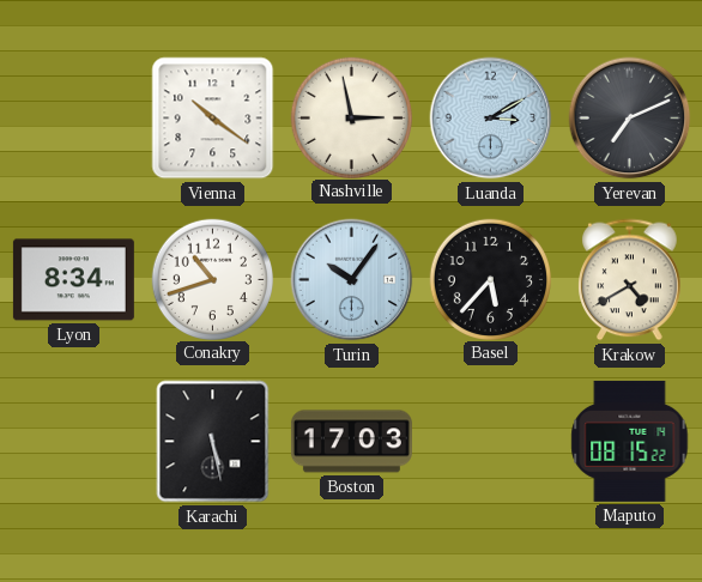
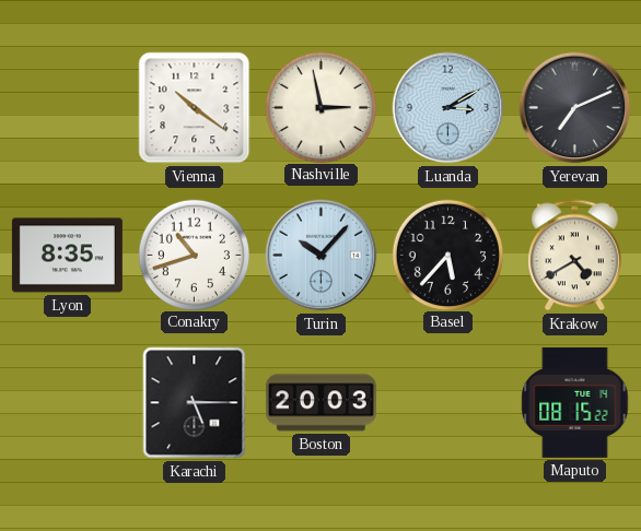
Lyon: 8:34 -> 8:35
Turin: 10:06 -> 10:07
Karachi: 5:28 -> 5:15
Boston: 17:03 -> 20:03
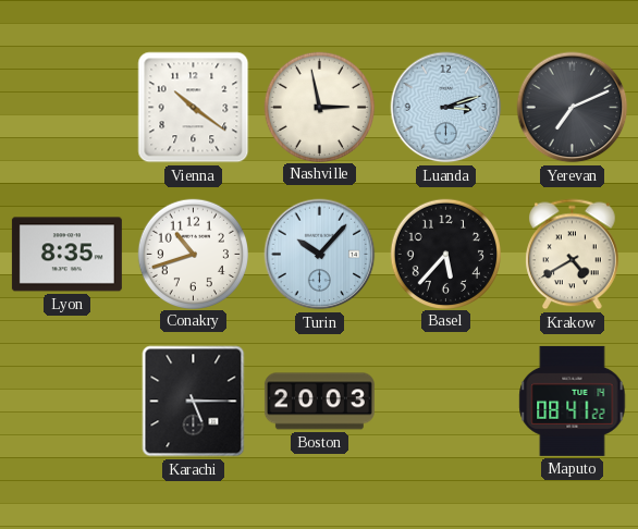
Luanda: 3:10 -> 3:12
Maputo: 08:15 -> 08:41
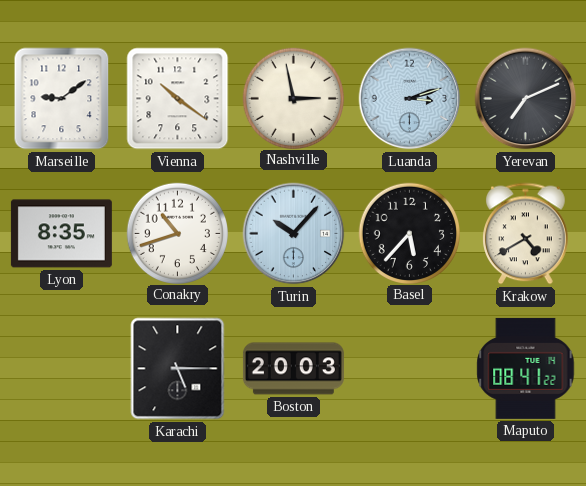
Marseille: none -> 9:09
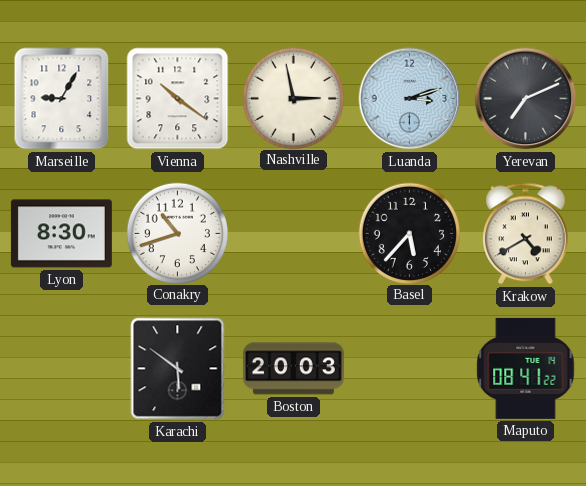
Marseille: 9:09 -> 9:05
Lyon: 8:35 -> 8:30
Turin: 10:07 -> none
Karachi: 5:15 -> 5:51
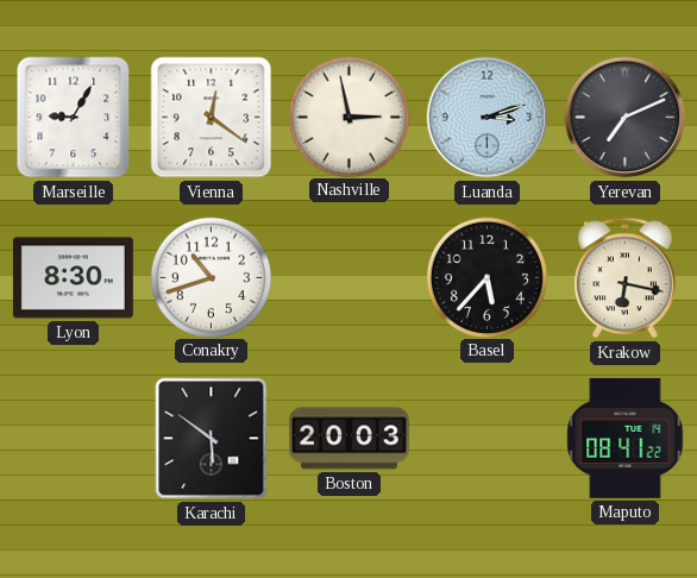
Vienna: 10:21 -> 12:21
Krakow: 4:40 -> 6:17
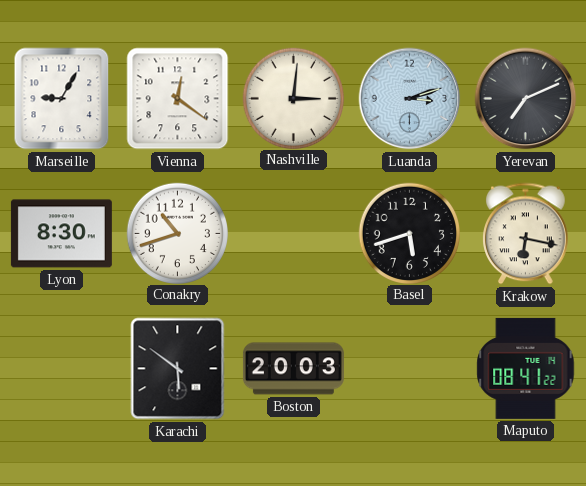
Nashville: 2:58 -> 3:01
Basel: 5:37 -> 5:42
